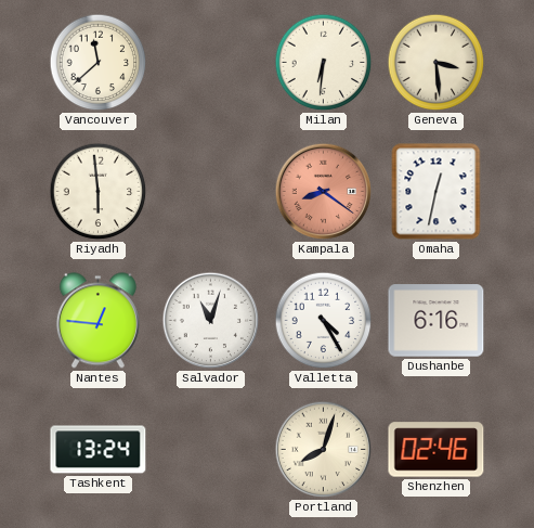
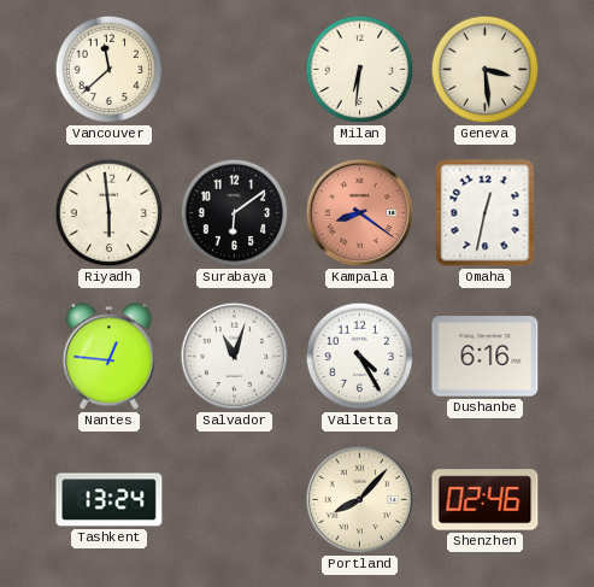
Surabaya: none -> 6:09
Portland: 8:03 -> 8:07
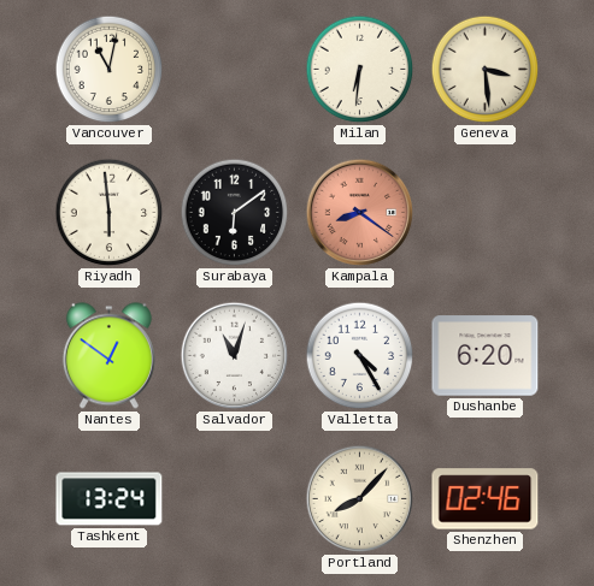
Vancouver: 11:38 -> 11:02
Omaha: 12:32 -> none
Nantes: 12:46 -> 12:51
Dushanbe: 6:16 -> 6:20
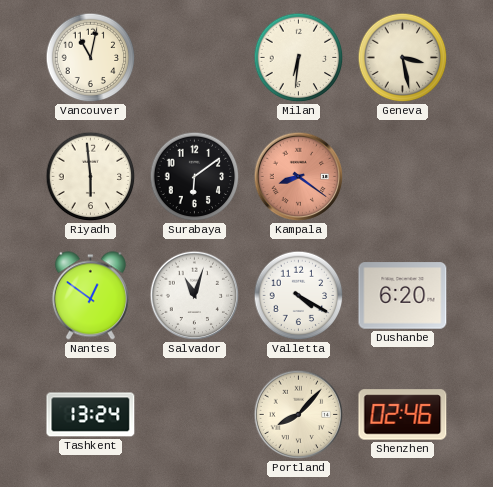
Geneva: 3:29 -> 3:28
Valletta: 4:25 -> 4:20
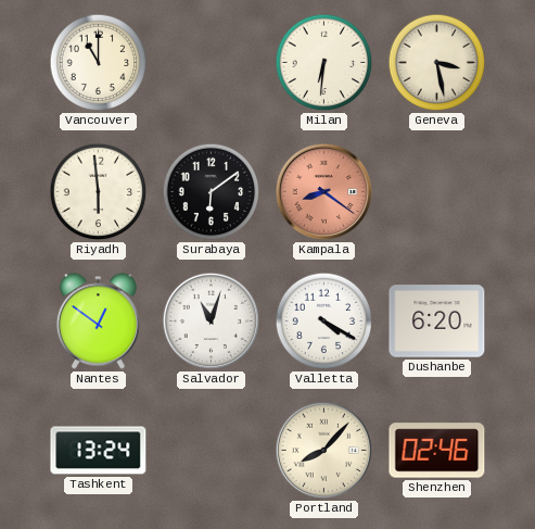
Vancouver: 11:02 -> 11:00
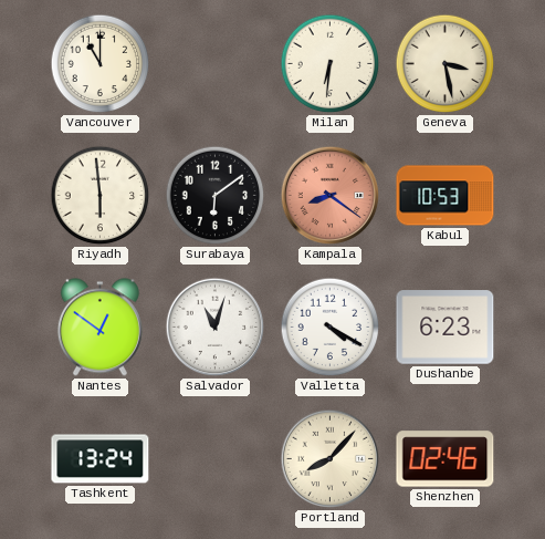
Kabul: none -> 10:53
Dushanbe: 6:20 -> 6:23
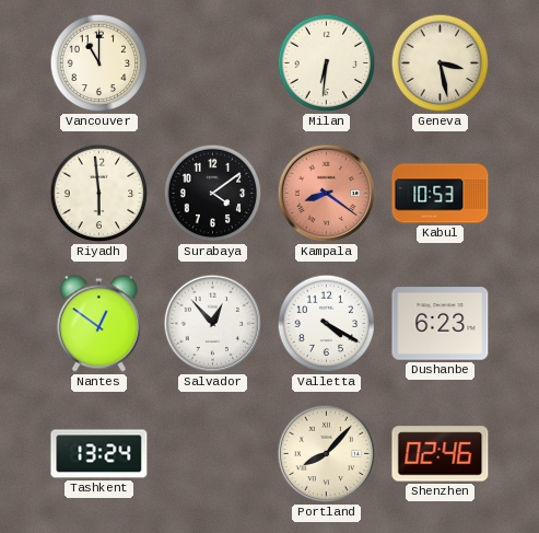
Surabaya: 6:09 -> 4:09
Salvador: 11:03 -> 12:53
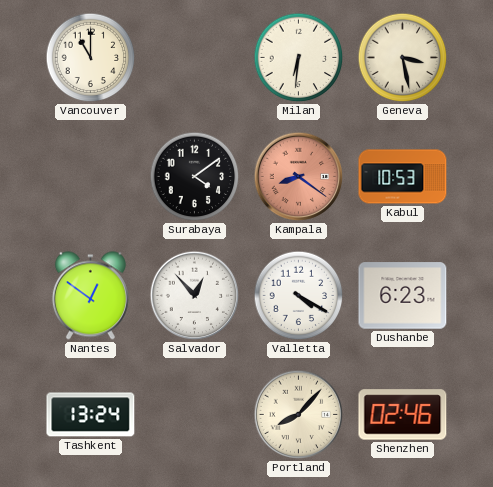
Riyadh: 5:59 -> none
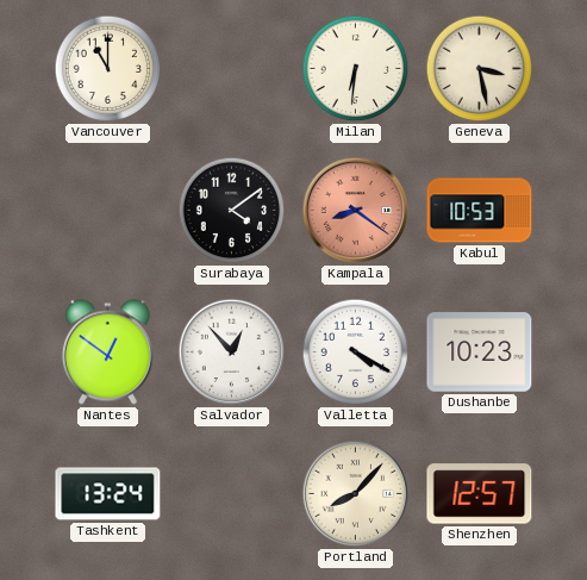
Dushanbe: 6:23 -> 10:23
Shenzhen: 02:46 -> 12:57
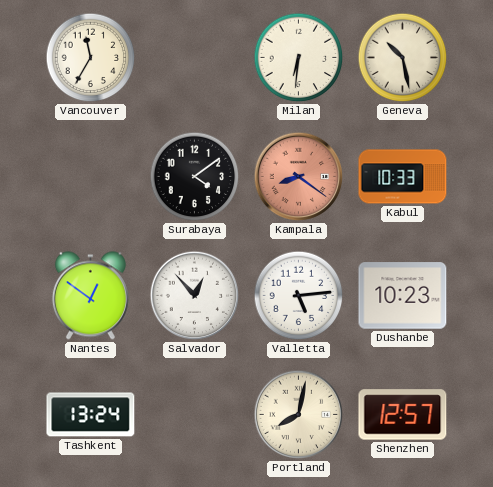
Vancouver: 11:00 -> 11:35
Geneva: 3:28 -> 10:28
Kabul: 10:53 -> 10:33
Valletta: 4:20 -> 5:14
Portland: 8:07 -> 8:02
